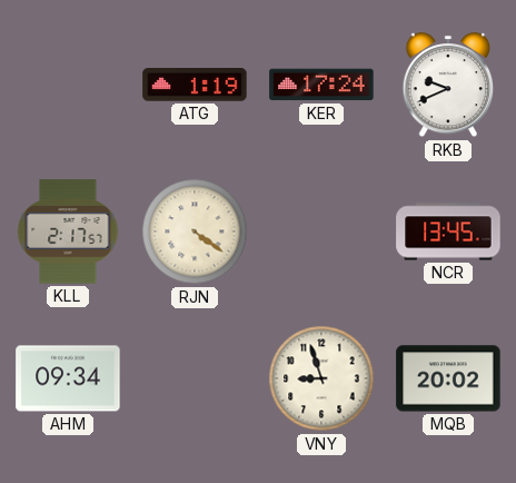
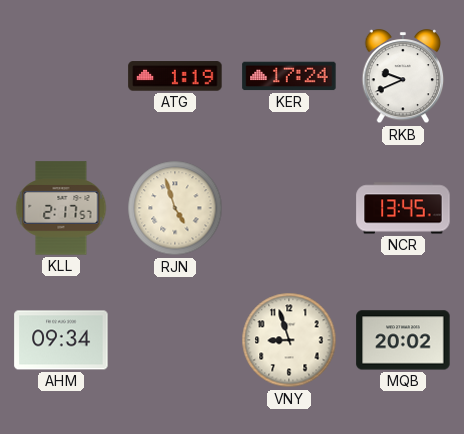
RJN: 4:21 -> 4:57
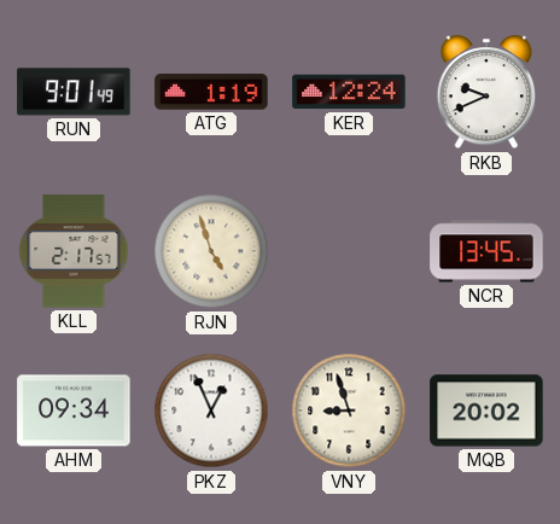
RUN: none -> 9:01
KER: 17:24 -> 12:24
PKZ: none -> 12:56
